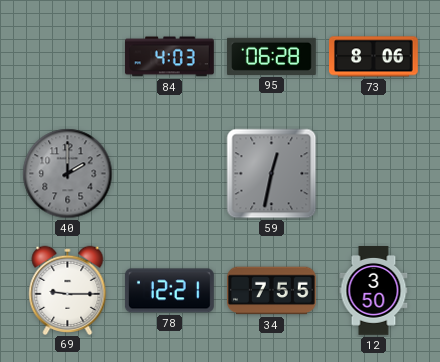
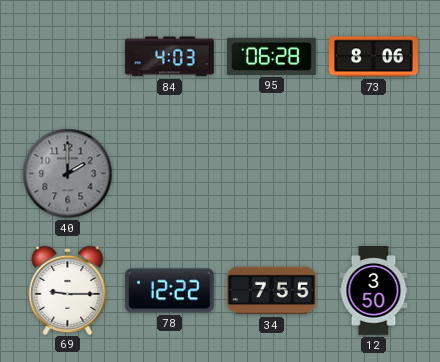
59: 12:32 -> none
78: 12:21 -> 12:22
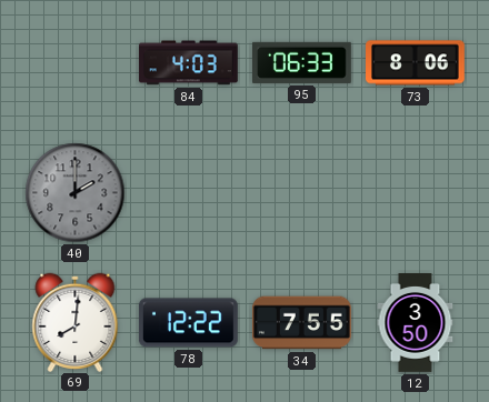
95: 06:28 -> 06:33
69: 9:15 -> 8:01
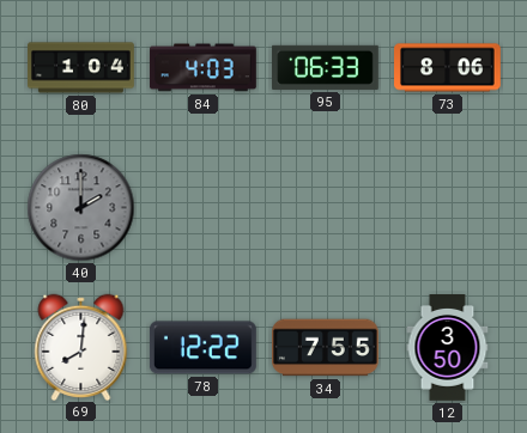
80: none -> 1:04
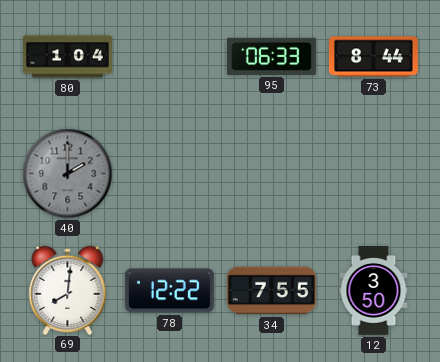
84: 4:03 -> none
73: 8:06 -> 8:44
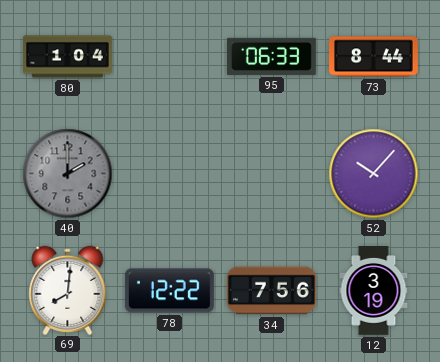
52: none -> 10:07
34: 7:55 -> 7:56
12: 3:50 -> 3:19
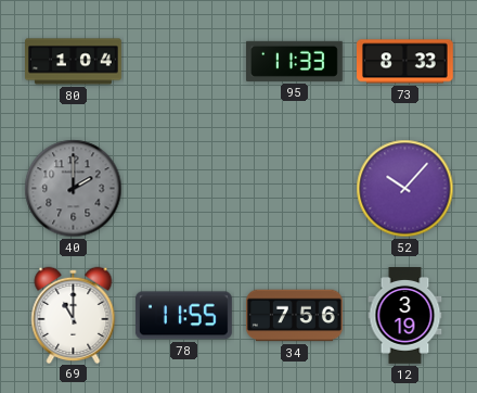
95: 06:33 -> 11:33
73: 8:44 -> 8:33
69: 8:01 -> 11:00
78: 12:22 -> 11:55
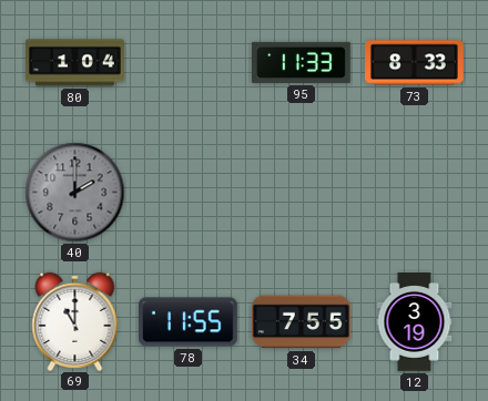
52: 10:07 -> none
34: 7:56 -> 7:55
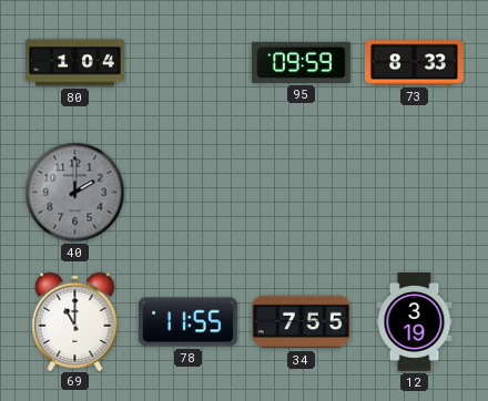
95: 11:33 -> 09:59
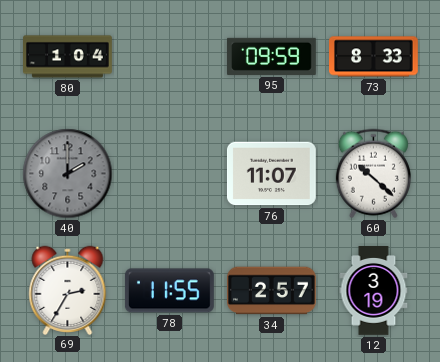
76: none -> 11:07
60: none -> 10:22
69: 11:00 -> 2:35
34: 7:55 -> 2:57
